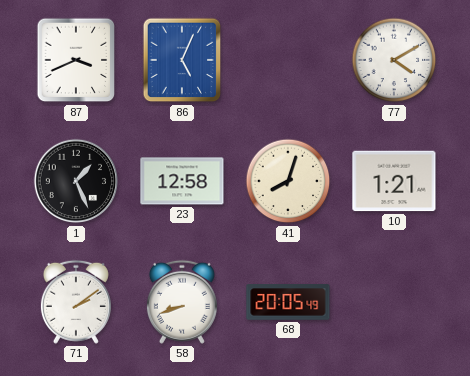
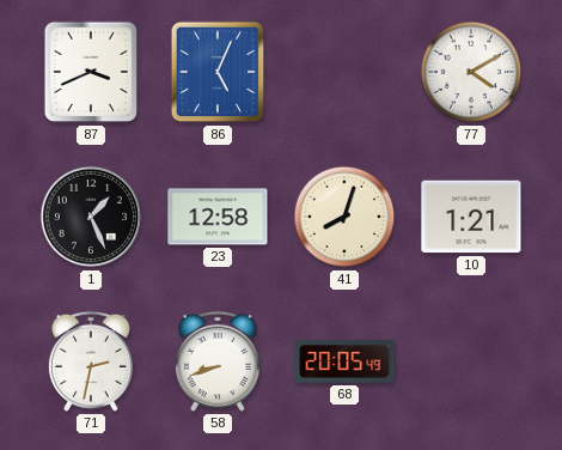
71: 2:09 -> 2:32
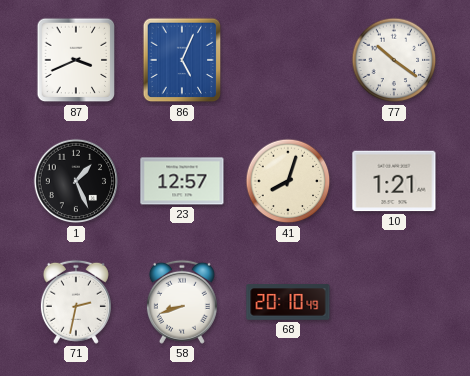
77: 4:10 -> 10:21
23: 12:58 -> 12:57
68: 20:05 -> 20:10
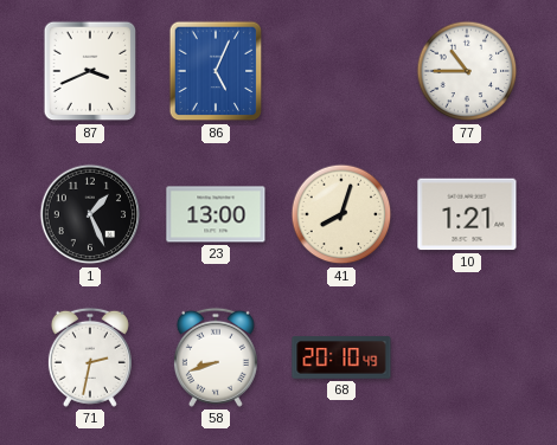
77: 10:21 -> 10:45
23: 12:57 -> 13:00
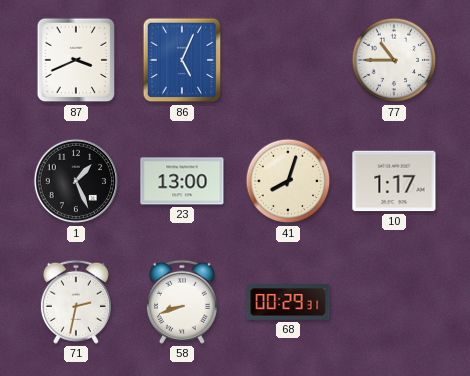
10: 1:21 -> 1:17
68: 20:10 -> 00:29
